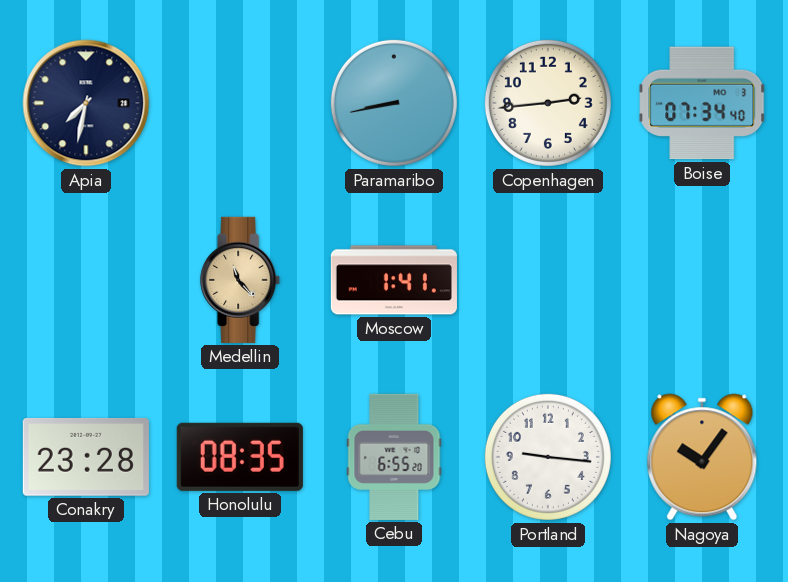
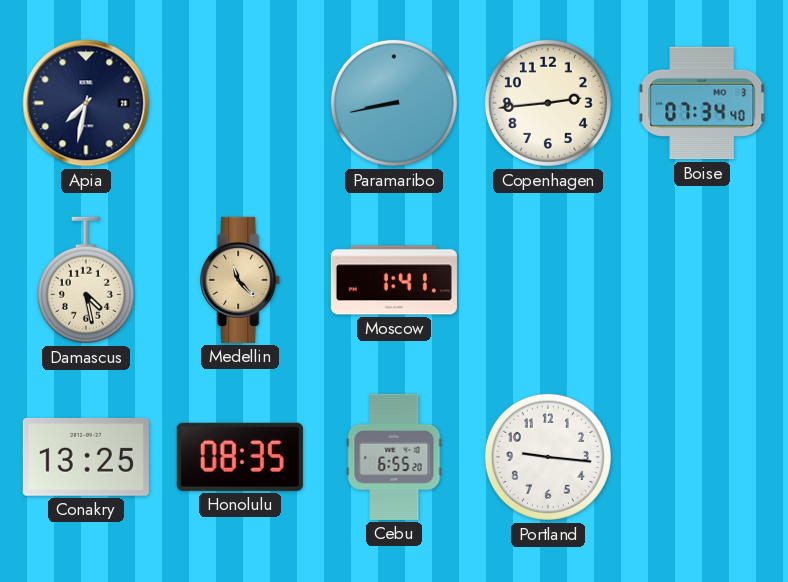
Damascus: none -> 4:28
Conakry: 23:28 -> 13:25
Nagoya: 10:06 -> none
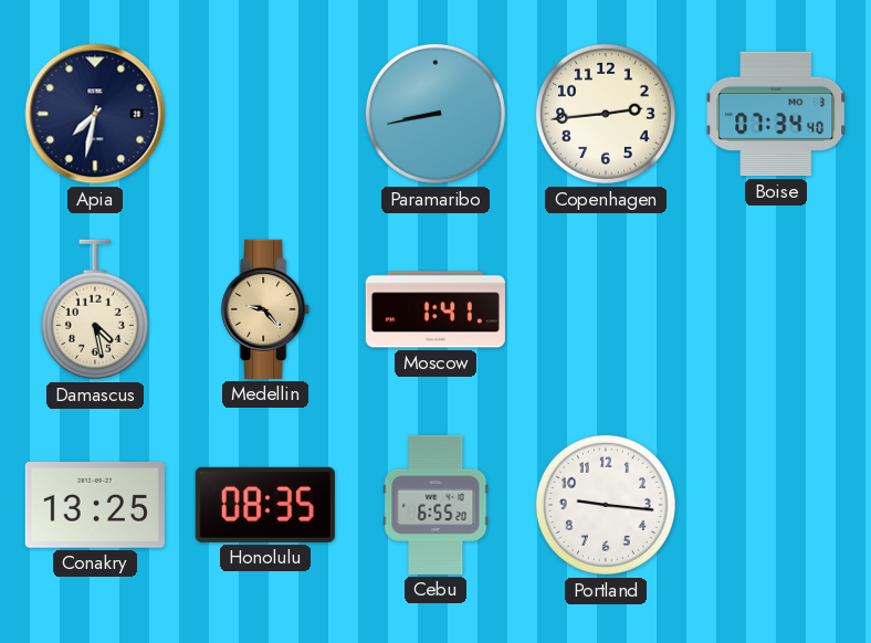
Medellin: 11:23 -> 9:23
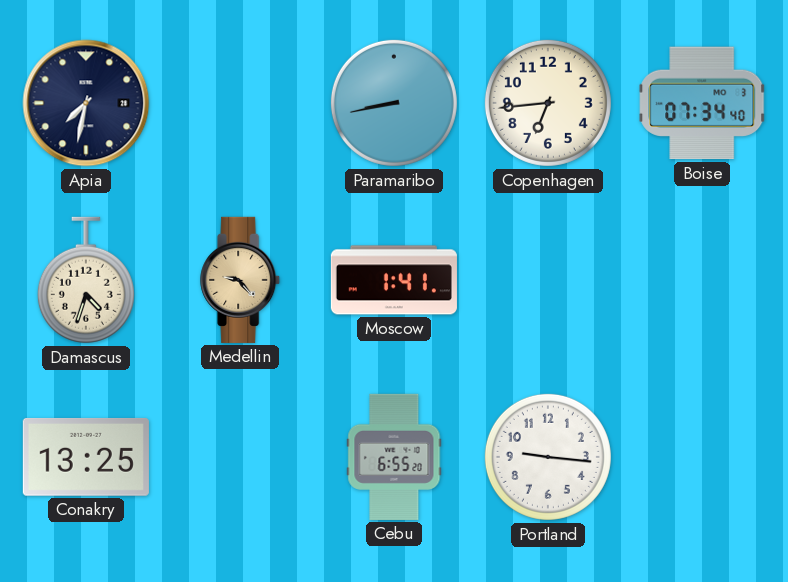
Copenhagen: 2:44 -> 6:44
Damascus: 4:28 -> 4:33
Honolulu: 08:35 -> none
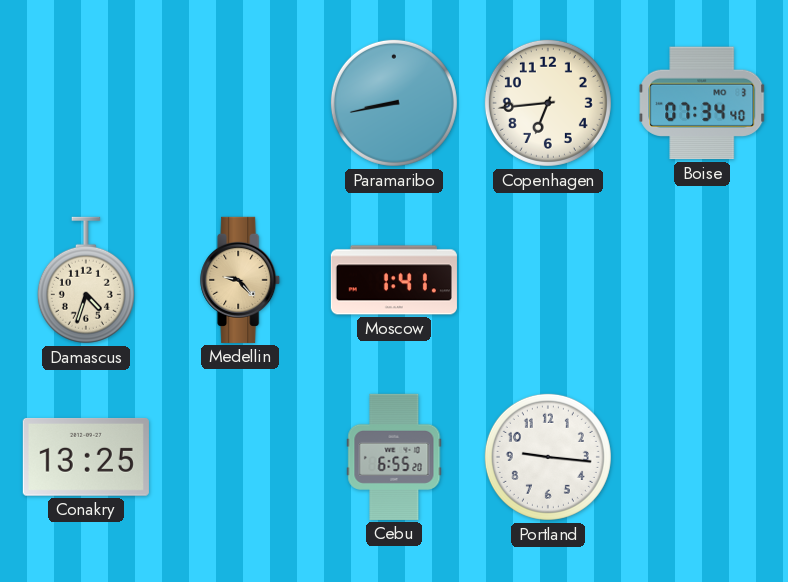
Apia: 7:32 -> none
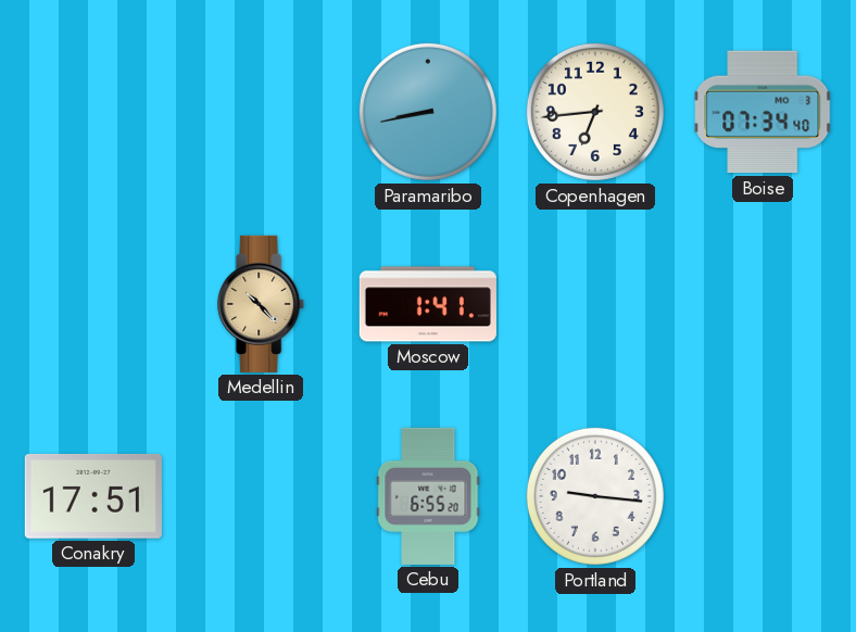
Damascus: 4:33 -> none
Medellin: 9:23 -> 10:23
Conakry: 13:25 -> 17:51
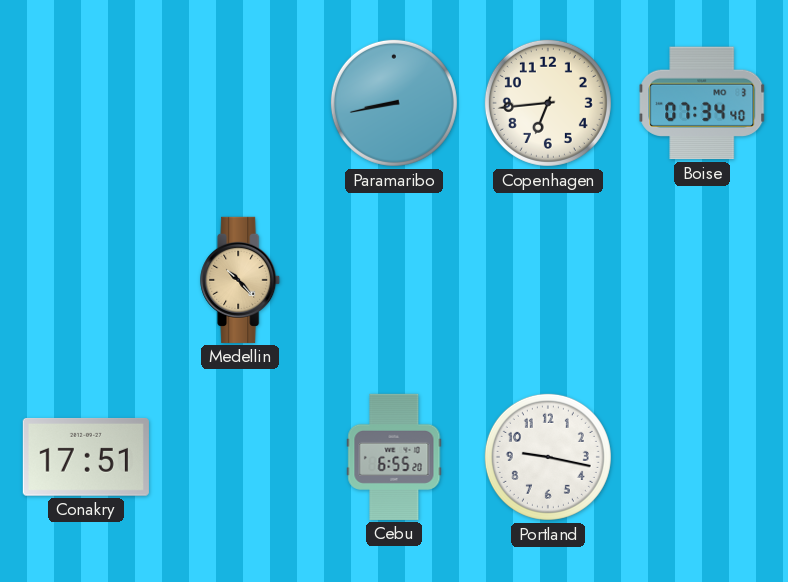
Moscow: 1:41 -> none
Portland: 9:16 -> 9:17
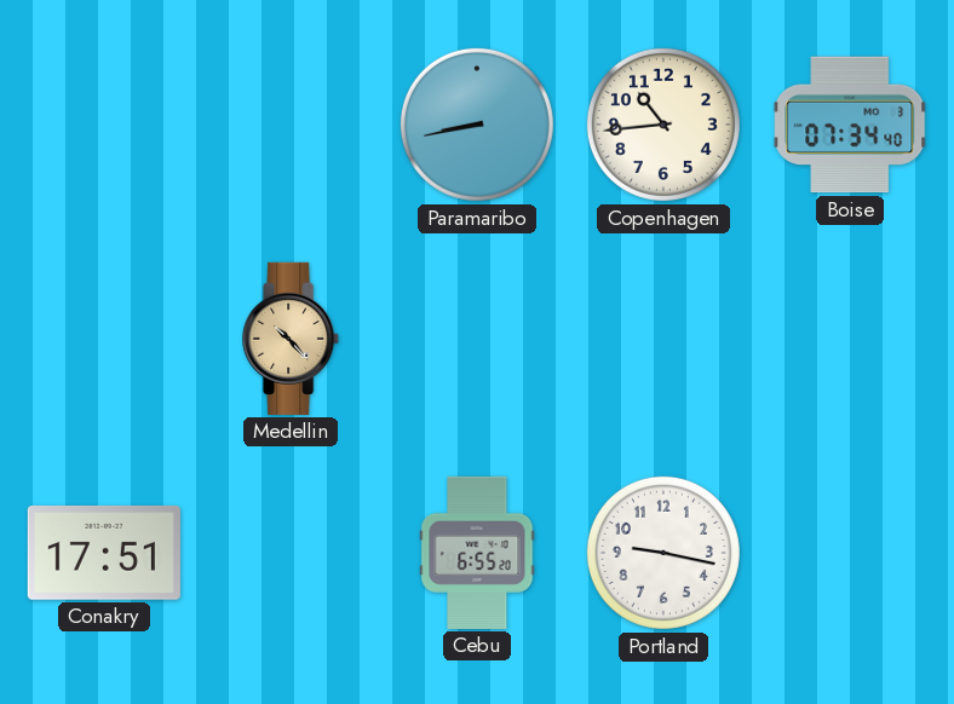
Copenhagen: 6:44 -> 10:44
